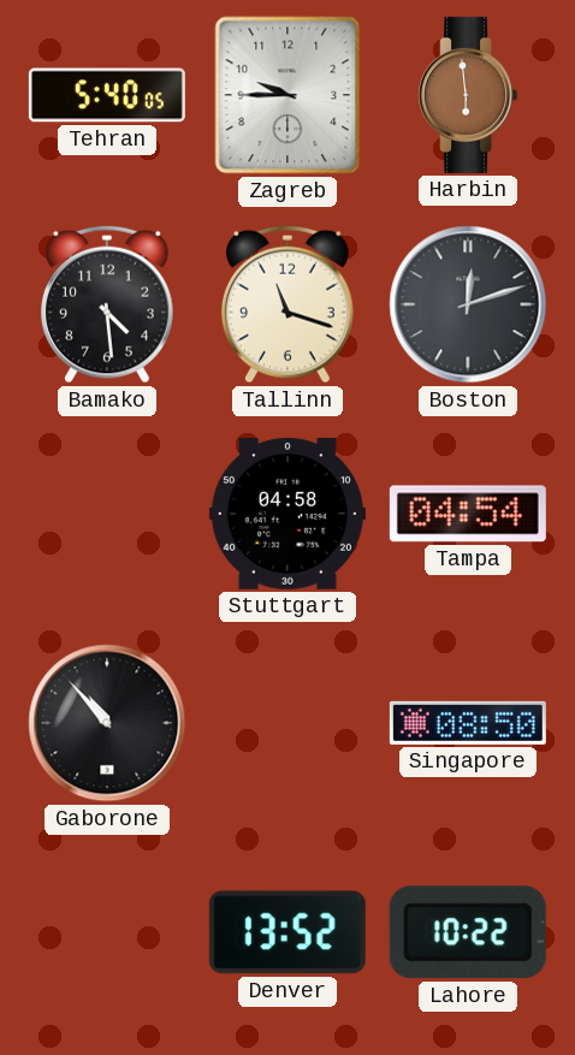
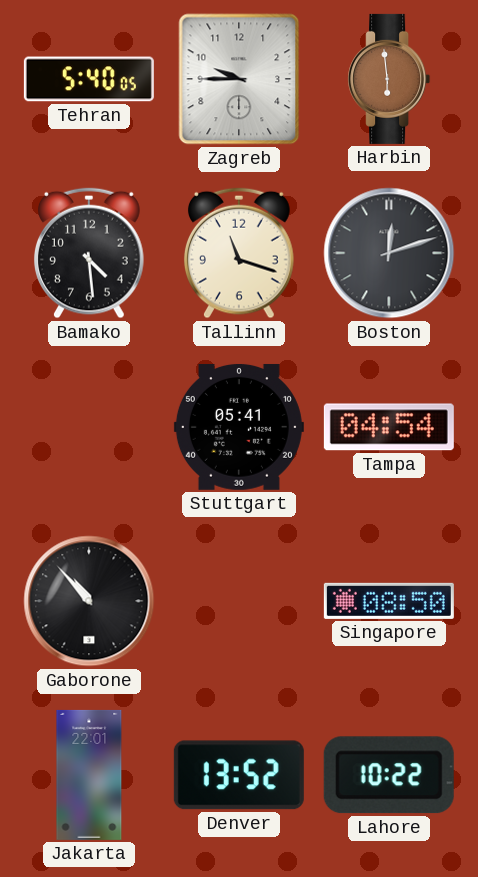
Stuttgart: 04:58 -> 05:41
Jakarta: none -> 22:01
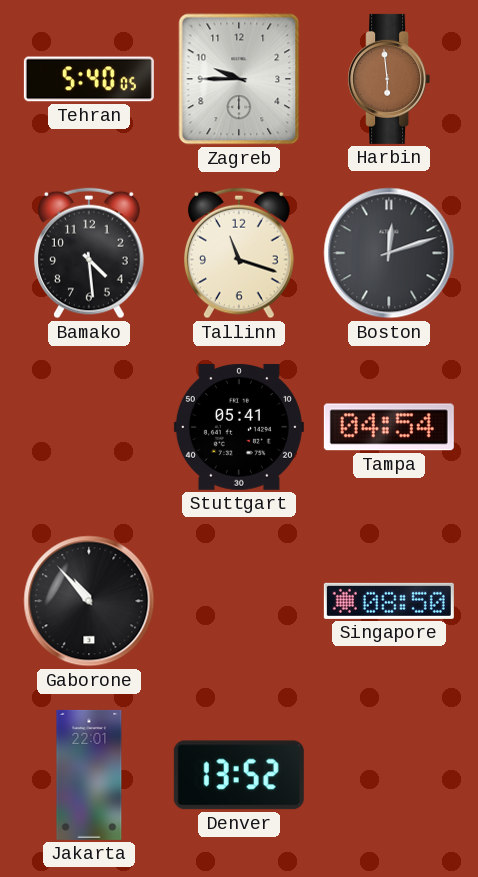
Lahore: 10:22 -> none
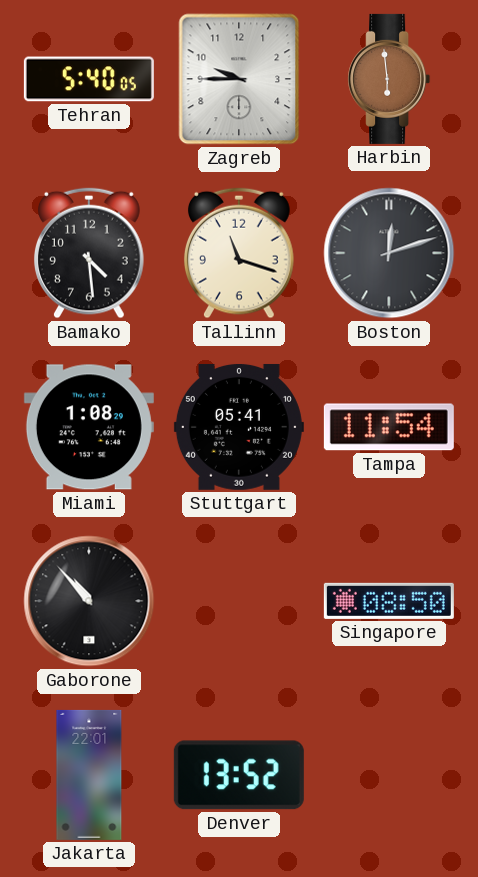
Miami: none -> 1:08
Tampa: 04:54 -> 11:54
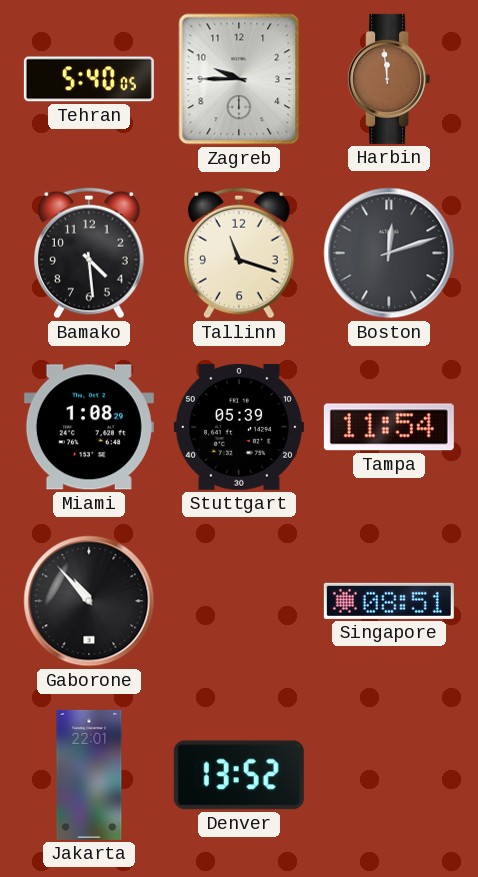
Harbin: 5:59 -> 11:59
Stuttgart: 05:41 -> 05:39
Singapore: 08:50 -> 08:51
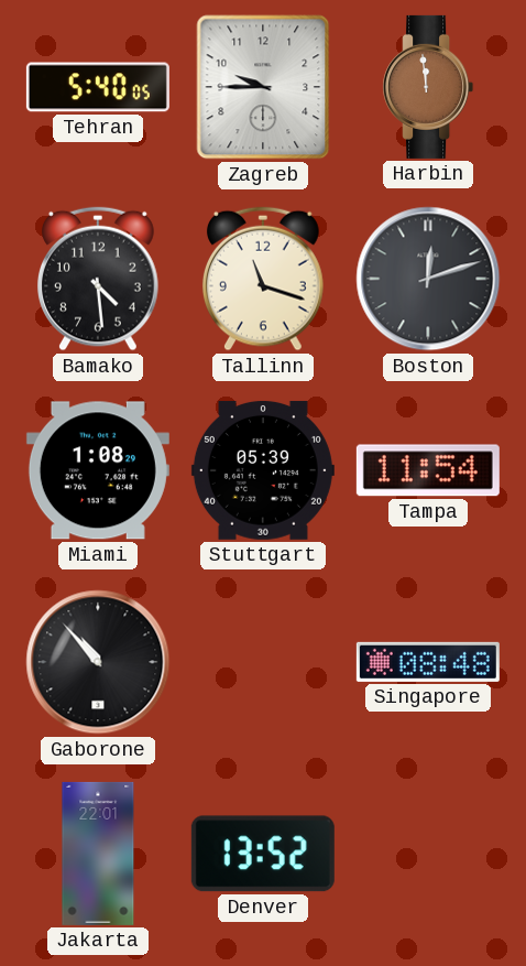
Singapore: 08:51 -> 08:48
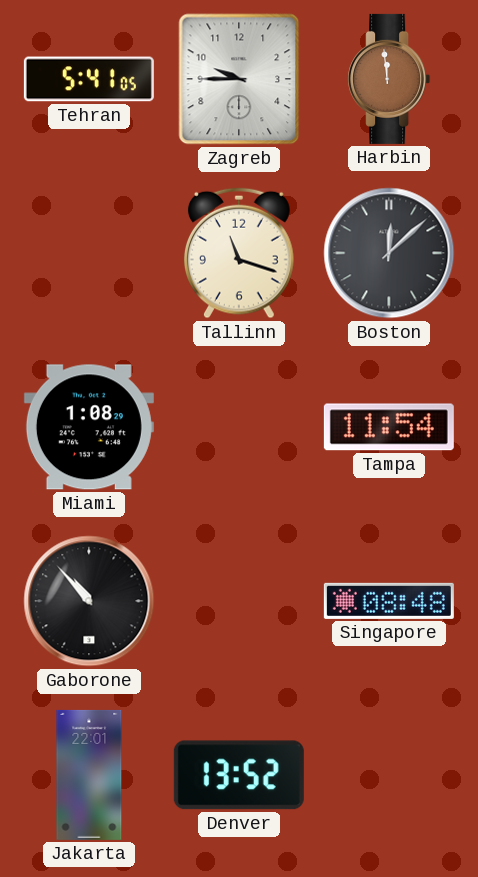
Tehran: 5:40 -> 5:41
Bamako: 4:29 -> none
Boston: 12:12 -> 12:08
Stuttgart: 05:39 -> none
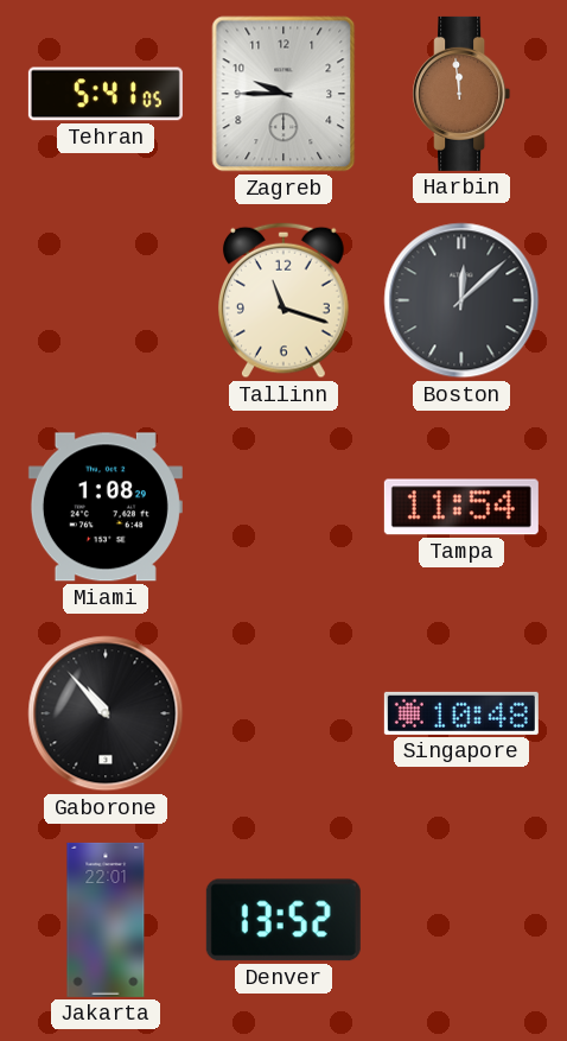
Singapore: 08:48 -> 10:48
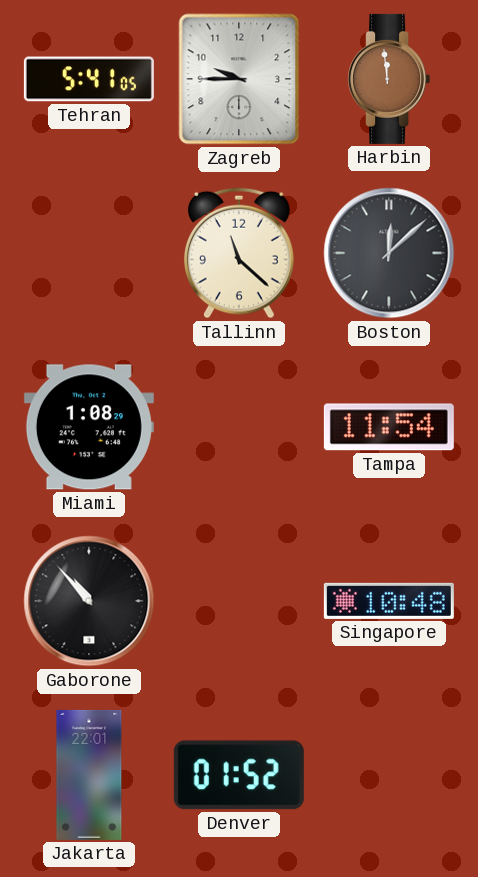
Tallinn: 11:18 -> 11:22
Denver: 13:52 -> 01:52
